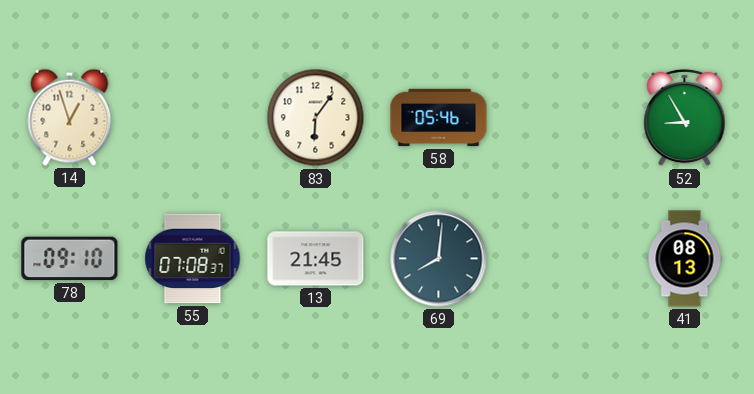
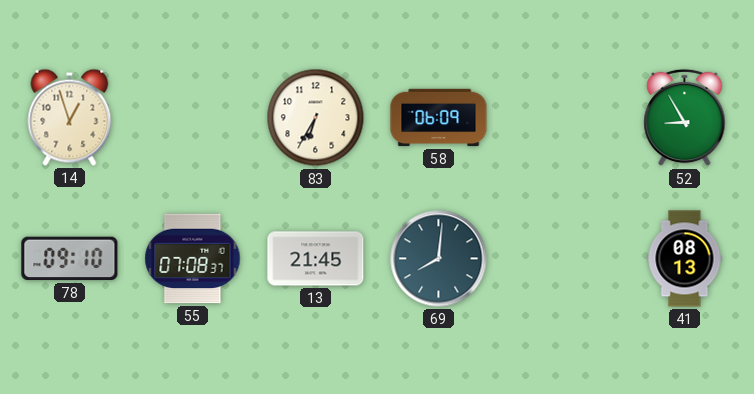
83: 6:06 -> 6:35
58: 05:46 -> 06:09
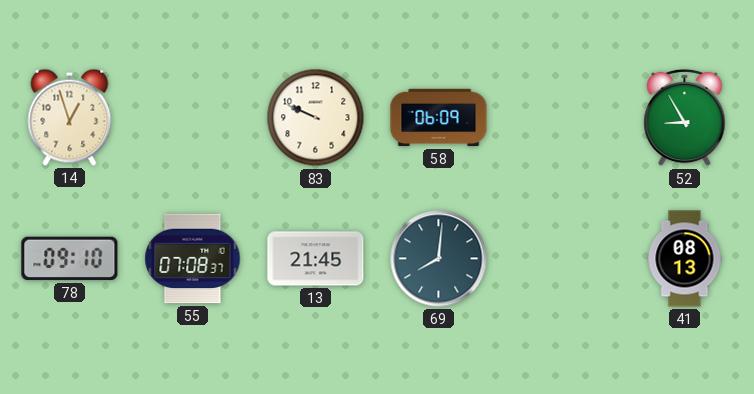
83: 6:35 -> 9:49
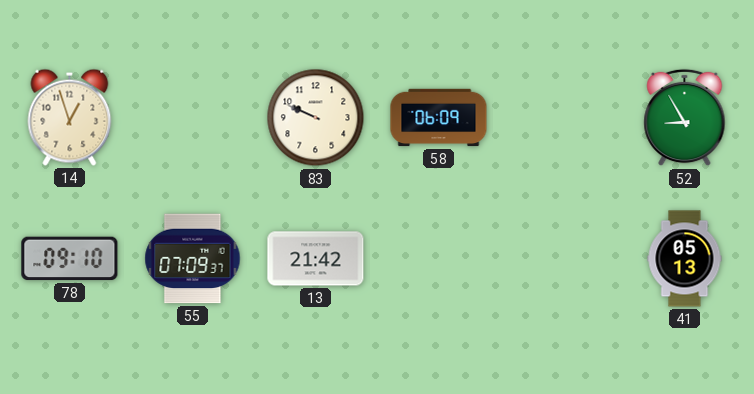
55: 07:08 -> 07:09
13: 21:45 -> 21:42
69: 8:01 -> none
41: 08:13 -> 05:13
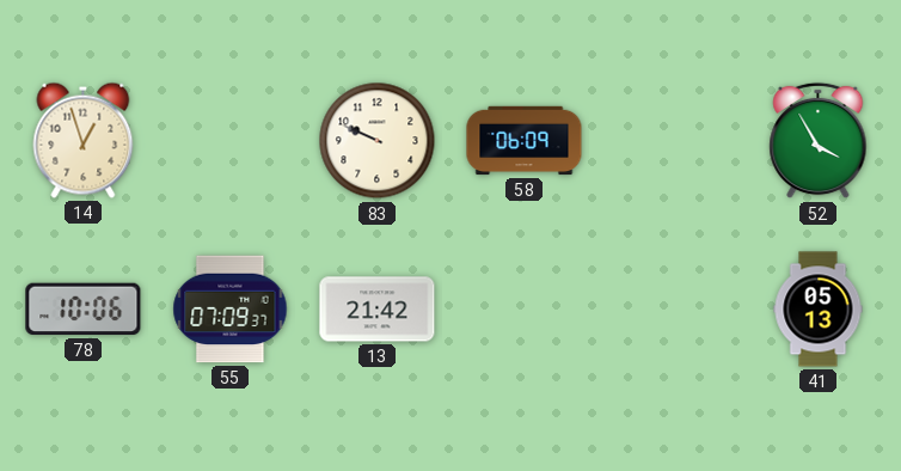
52: 8:55 -> 3:55
78: 09:10 -> 10:06
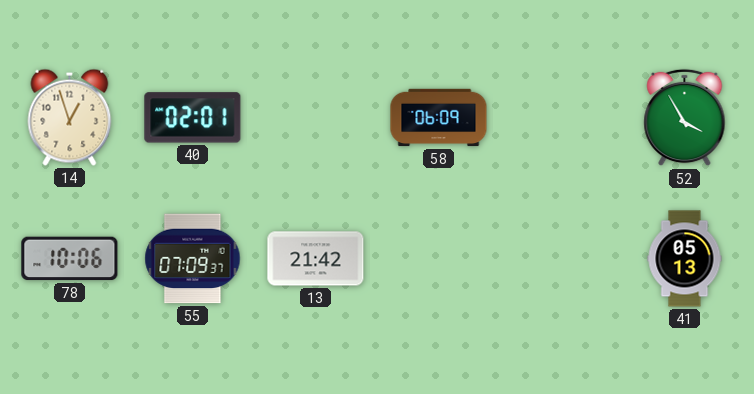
40: none -> 02:01
83: 9:49 -> none
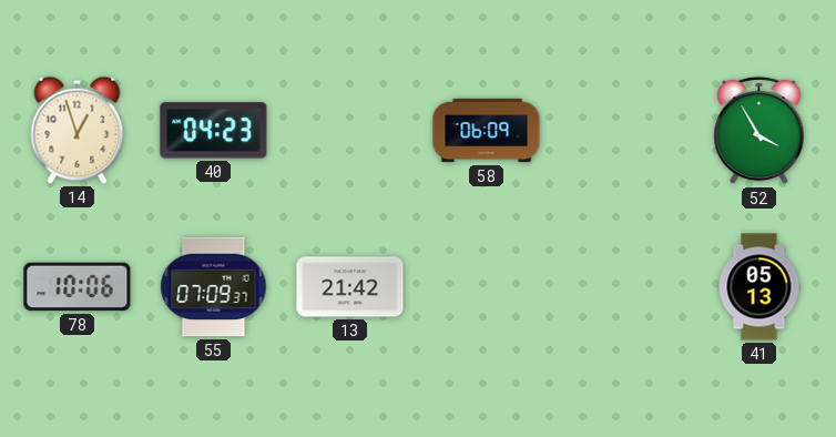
40: 02:01 -> 04:23
